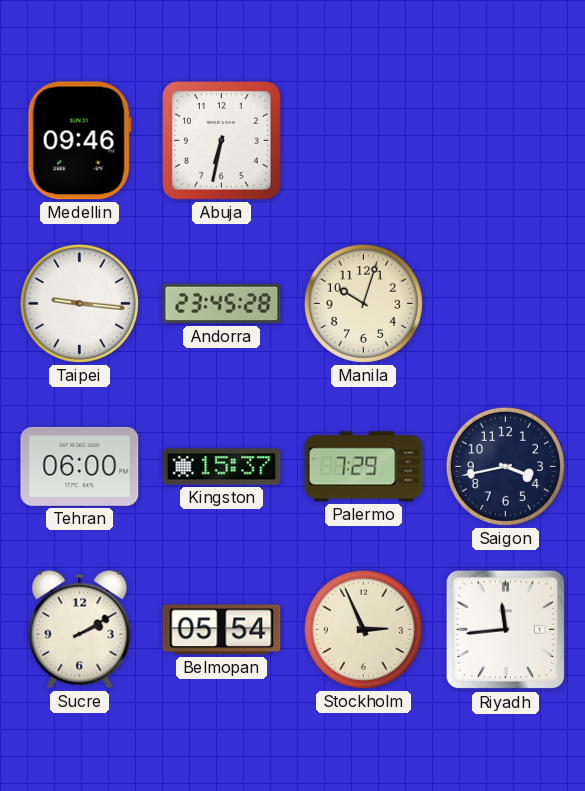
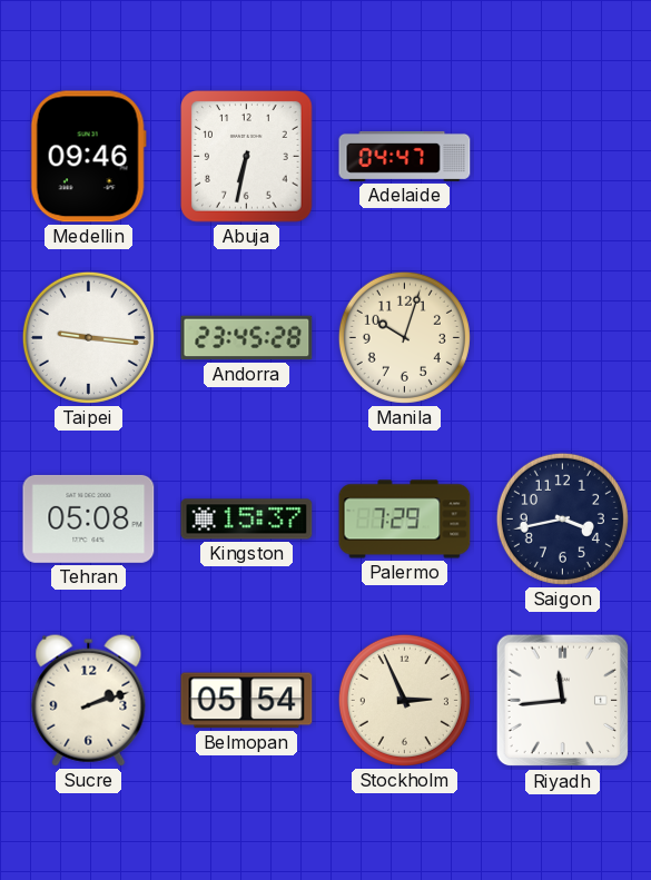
Adelaide: none -> 04:47
Tehran: 06:00 -> 05:08
Sucre: 2:10 -> 2:12
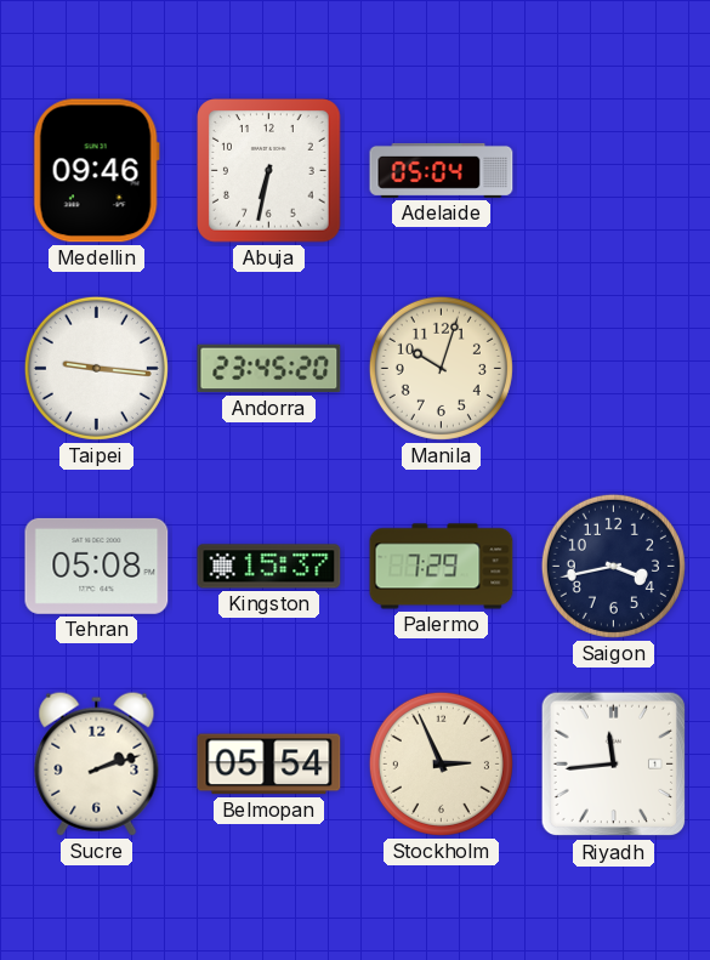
Adelaide: 04:47 -> 05:04
Andorra: 23:45:28 -> 23:45:20
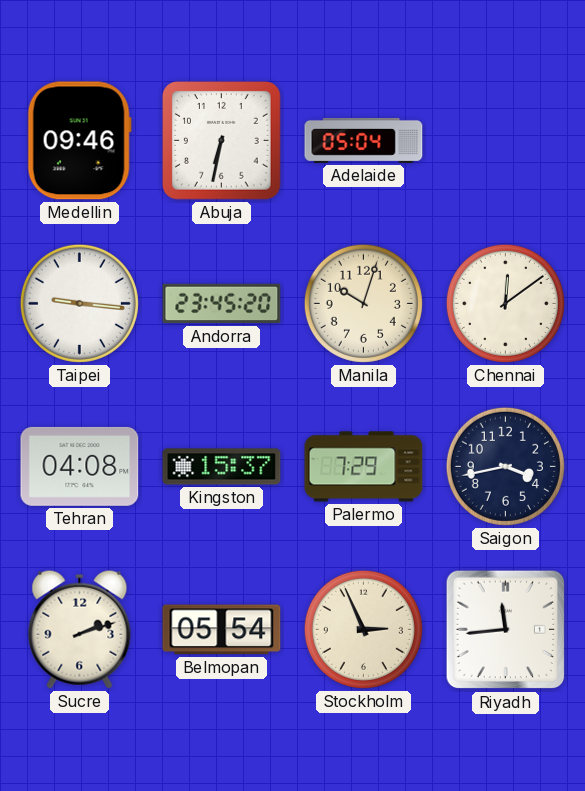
Chennai: none -> 12:09
Tehran: 05:08 -> 04:08
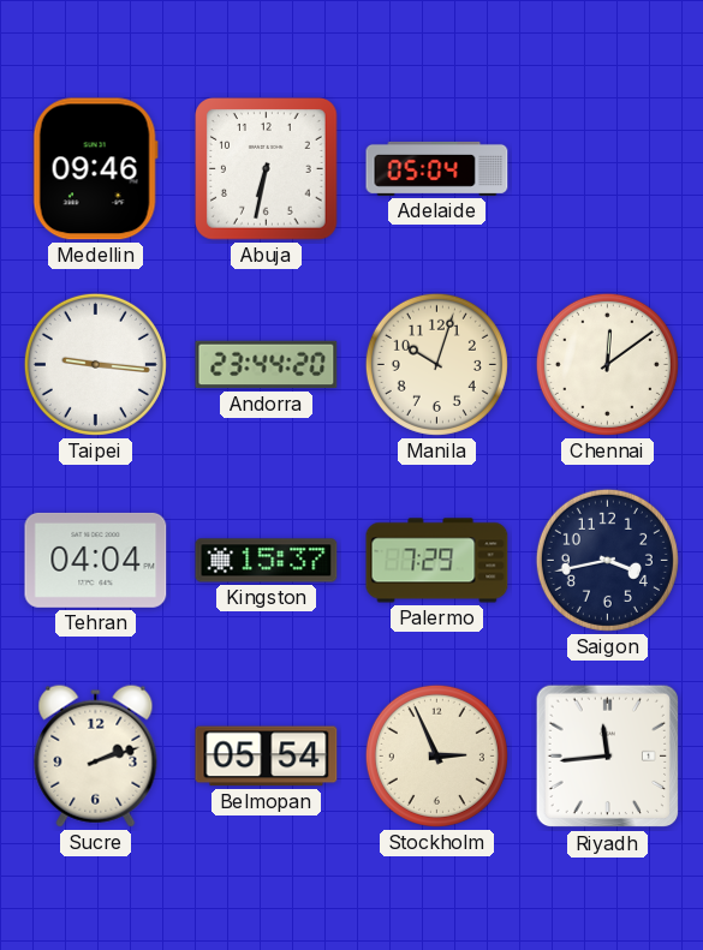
Andorra: 23:45 -> 23:44
Tehran: 04:08 -> 04:04
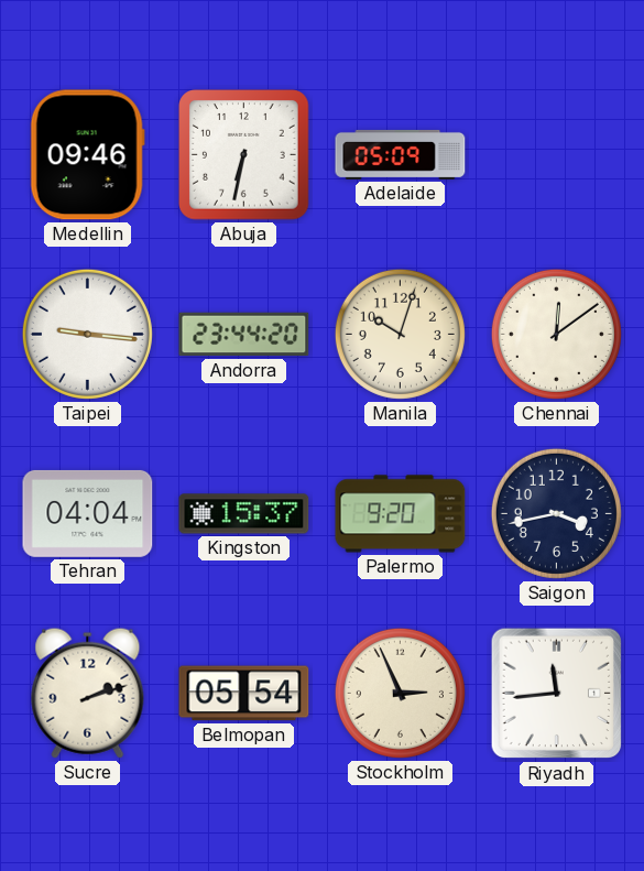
Adelaide: 05:04 -> 05:09
Palermo: 7:29 -> 9:20
